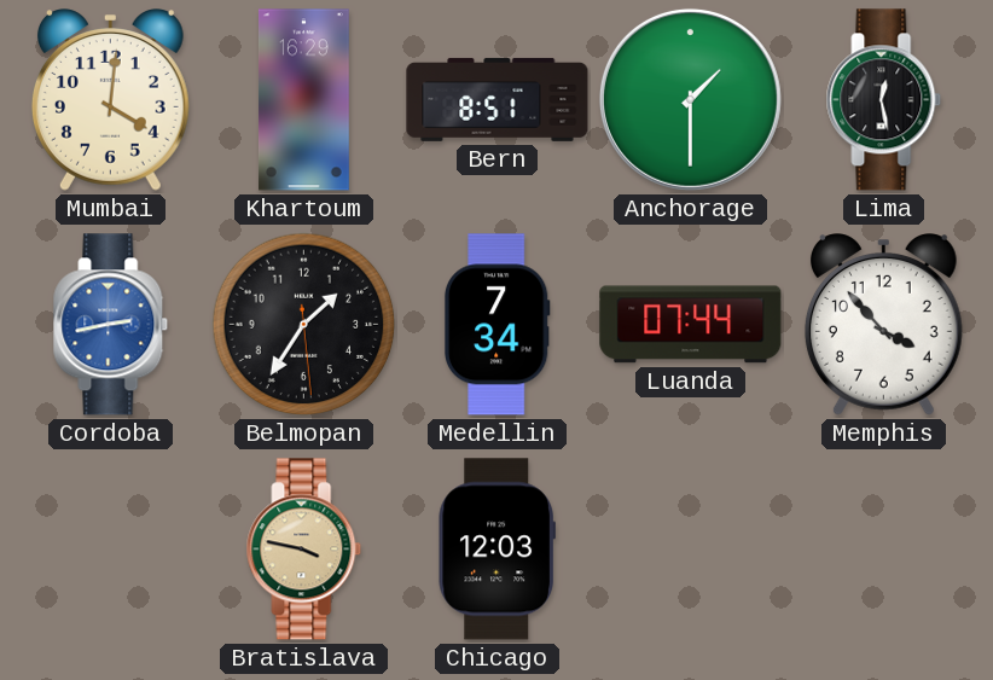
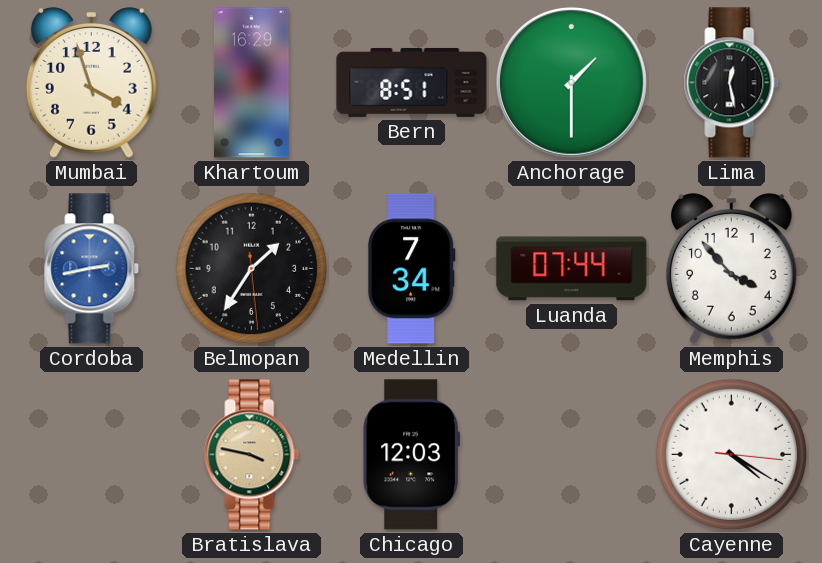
Mumbai: 4:01 -> 3:57
Cayenne: none -> 4:20
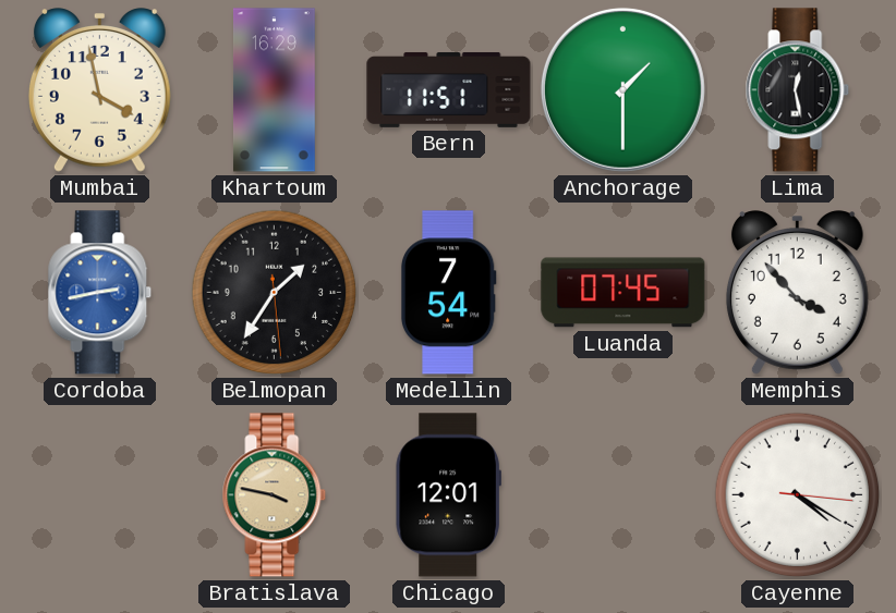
Mumbai: 3:57 -> 3:58
Bern: 8:51 -> 11:51
Medellin: 7:34 -> 7:54
Luanda: 07:44 -> 07:45
Chicago: 12:03 -> 12:01
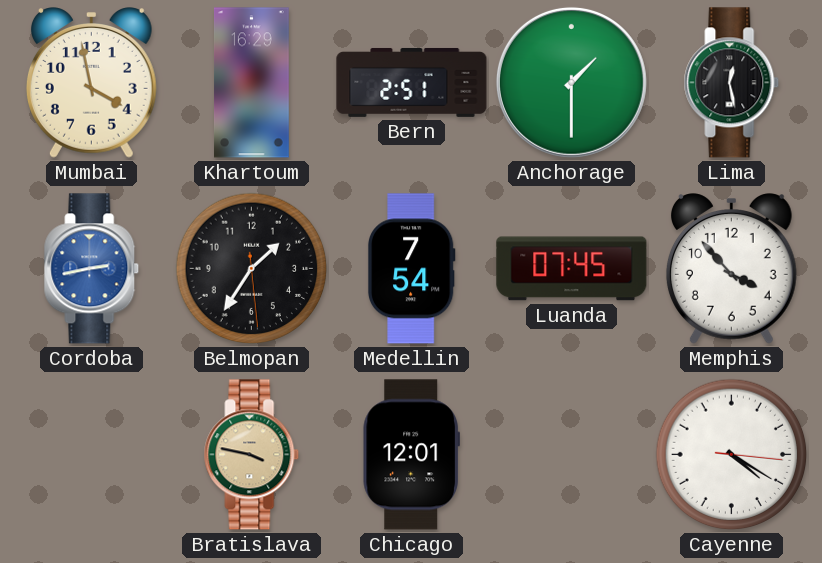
Bern: 11:51 -> 2:51
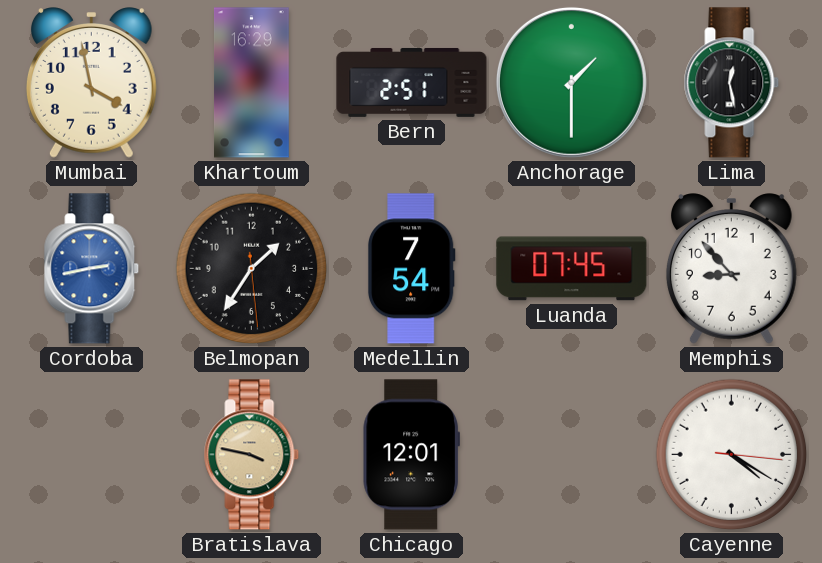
Memphis: 3:53 -> 8:53
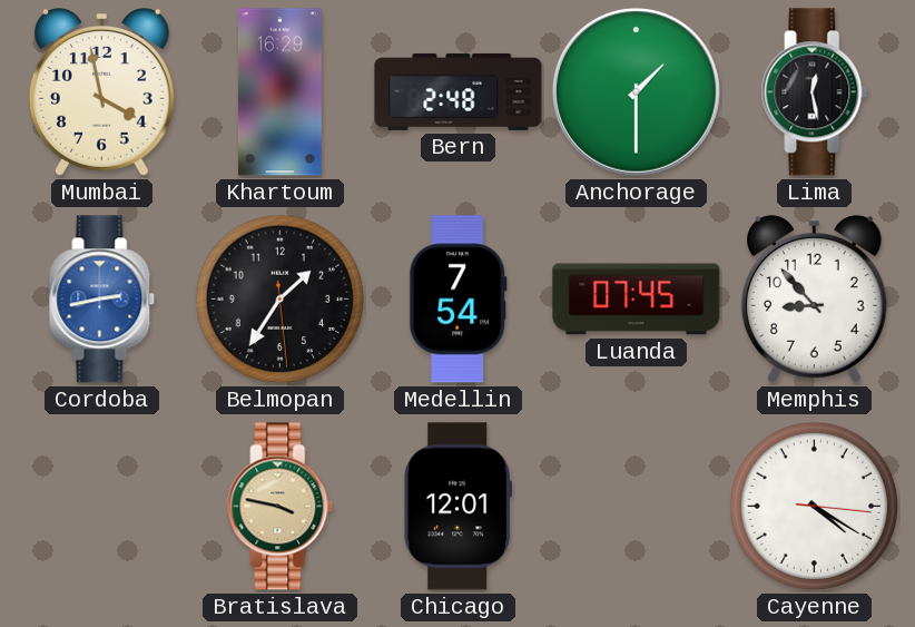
Bern: 2:51 -> 2:48
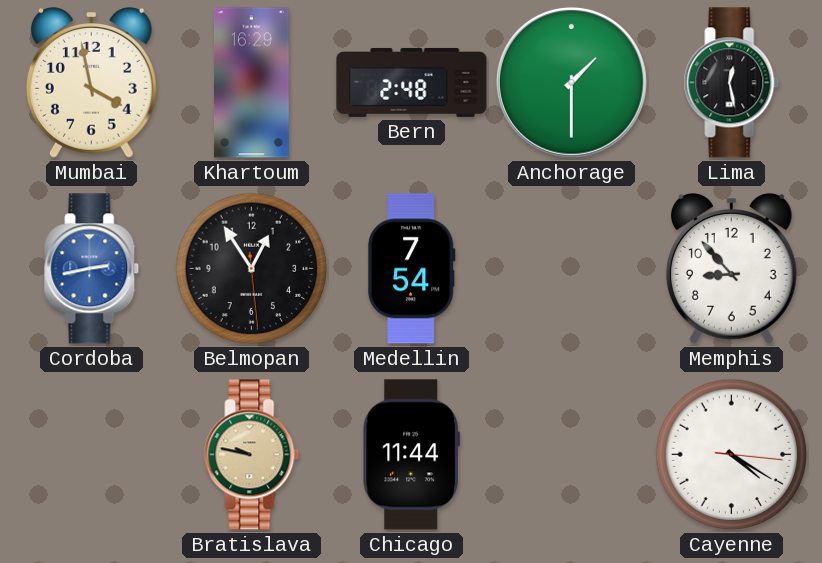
Belmopan: 1:35 -> 12:54
Luanda: 07:45 -> none
Bratislava: 3:47 -> 9:47
Chicago: 12:01 -> 11:44
